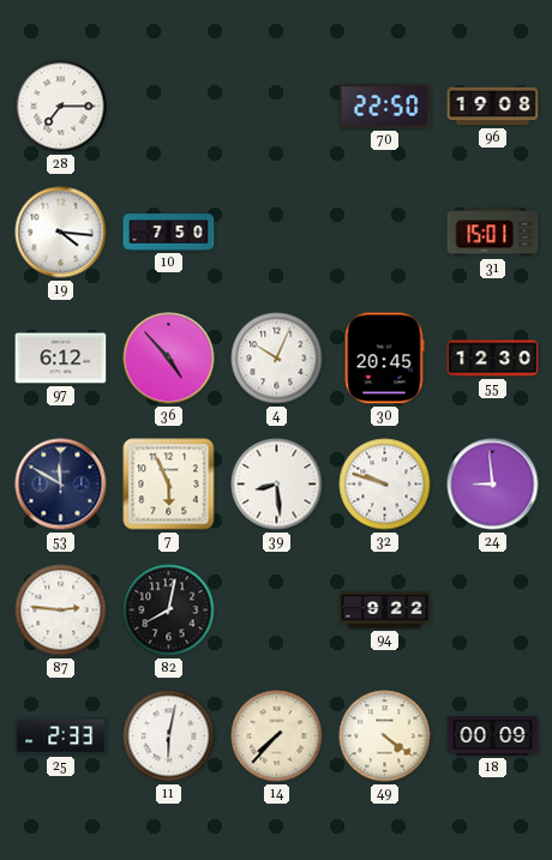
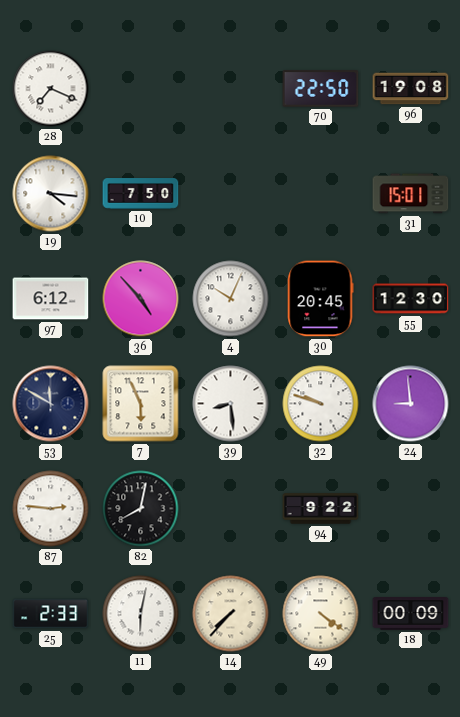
28: 7:15 -> 7:19
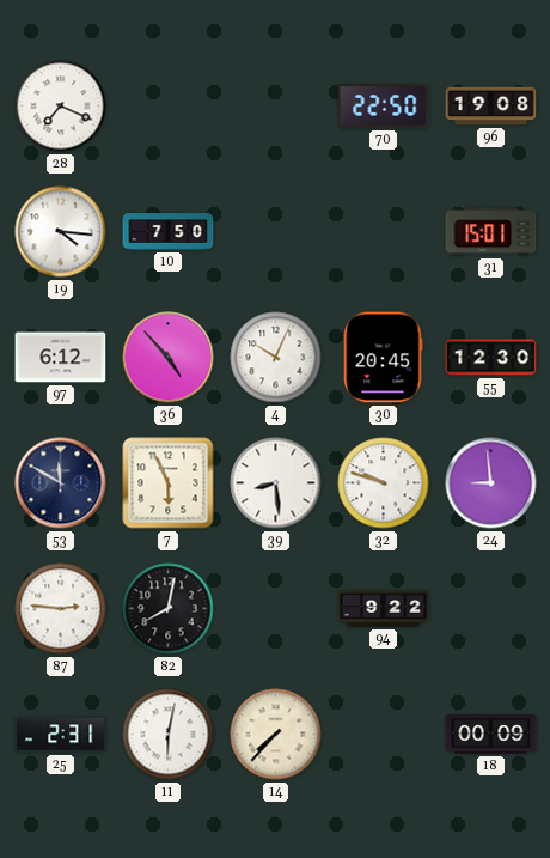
25: 2:33 -> 2:31
49: 4:21 -> none
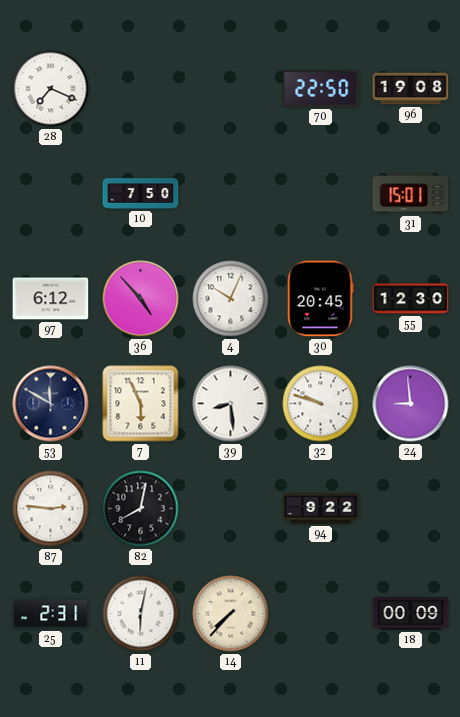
19: 4:16 -> none
